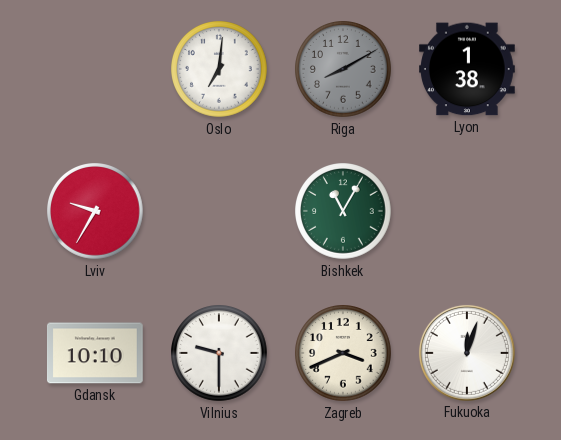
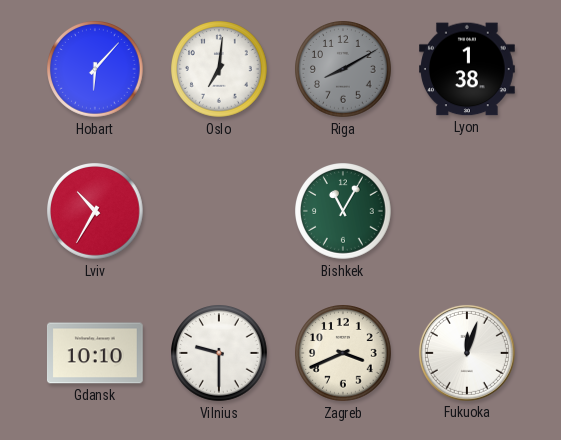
Hobart: none -> 6:07
Lviv: 9:35 -> 10:35
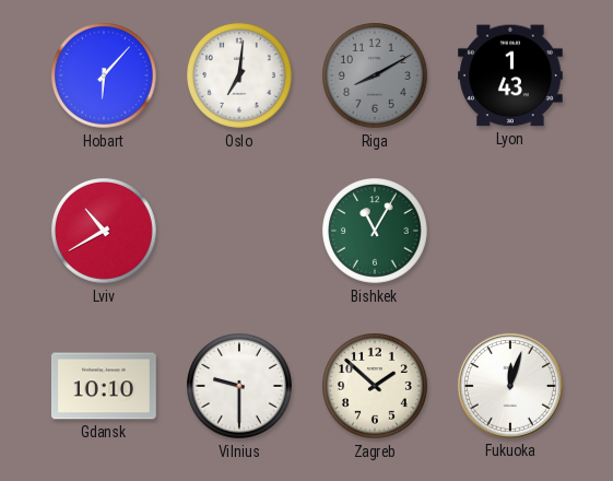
Lyon: 1:38 -> 1:43
Lviv: 10:35 -> 10:40
Zagreb: 3:41 -> 1:52
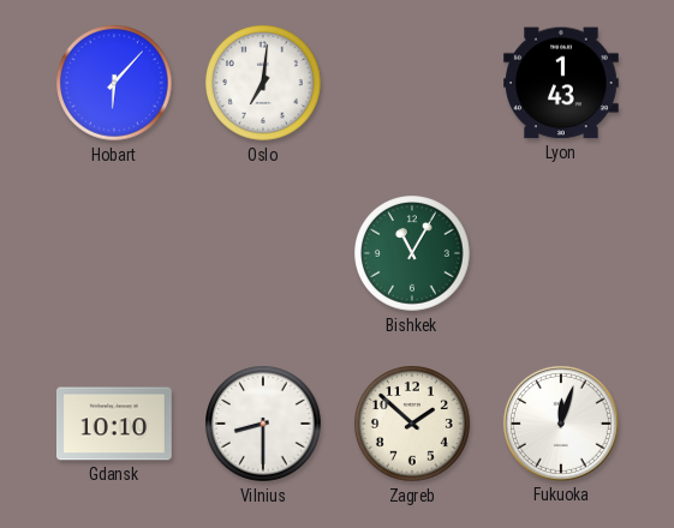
Riga: 8:10 -> none
Lviv: 10:40 -> none
Vilnius: 9:30 -> 8:30
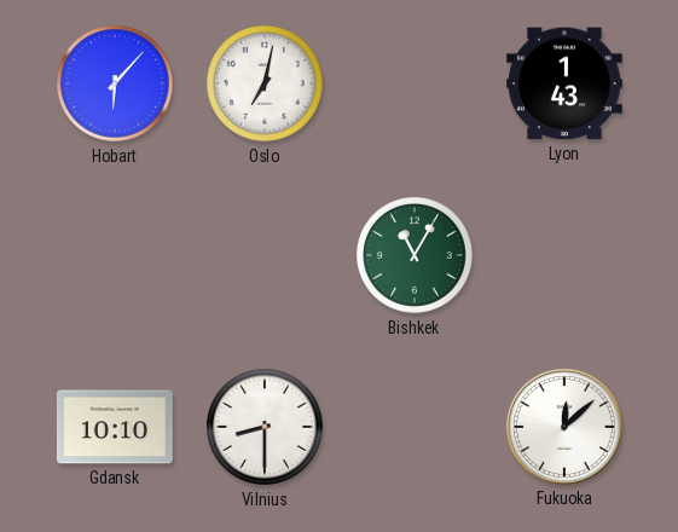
Oslo: 7:01 -> 7:02
Zagreb: 1:52 -> none
Fukuoka: 12:03 -> 12:08
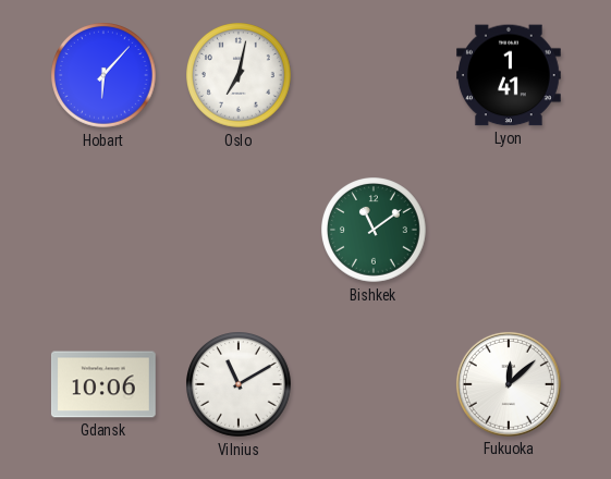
Lyon: 1:43 -> 1:41
Bishkek: 11:05 -> 11:09
Gdansk: 10:10 -> 10:06
Vilnius: 8:30 -> 11:10
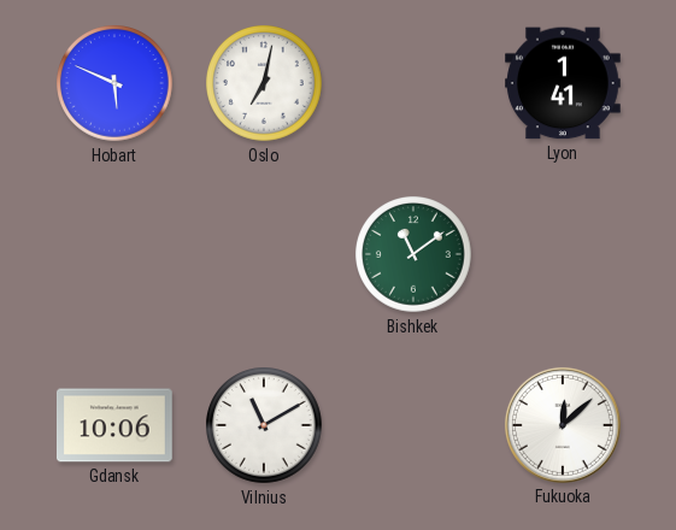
Hobart: 6:07 -> 5:49
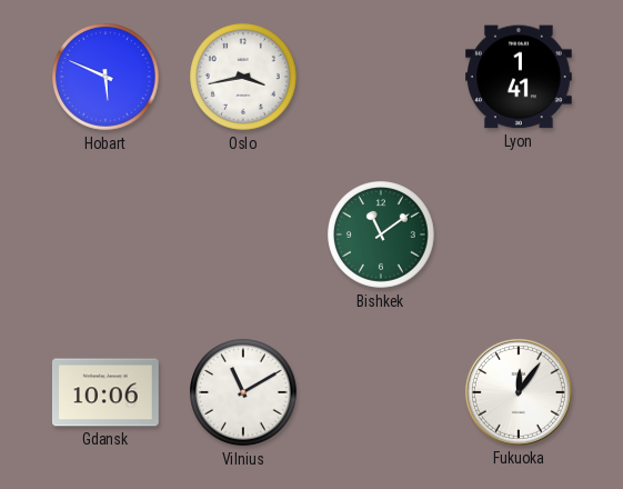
Oslo: 7:02 -> 3:43
Fukuoka: 12:08 -> 12:06
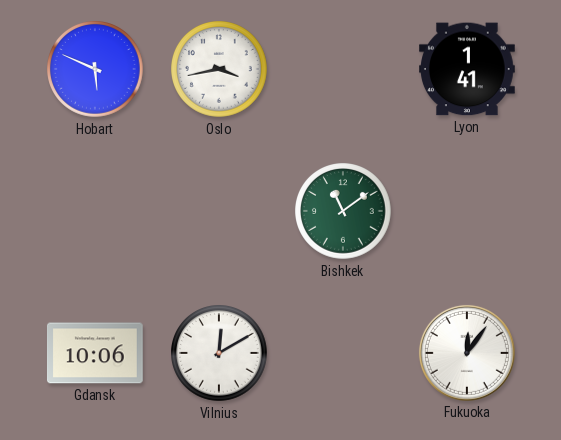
Vilnius: 11:10 -> 12:10
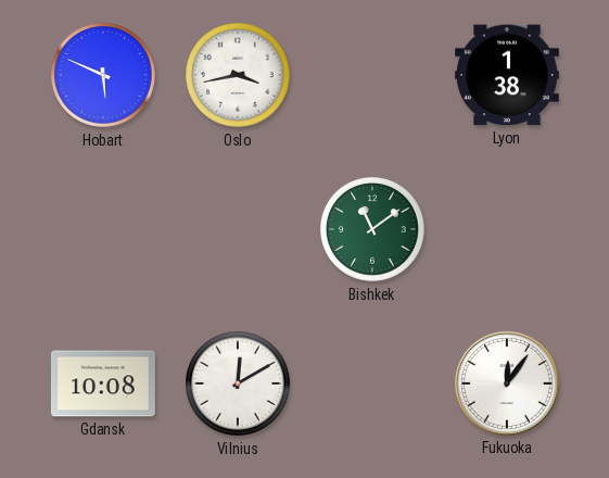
Lyon: 1:41 -> 1:38
Gdansk: 10:06 -> 10:08
